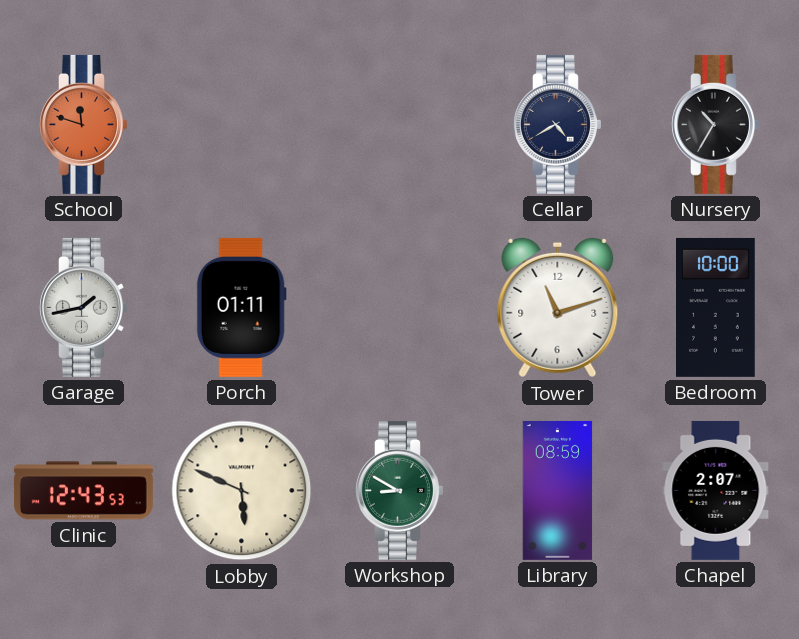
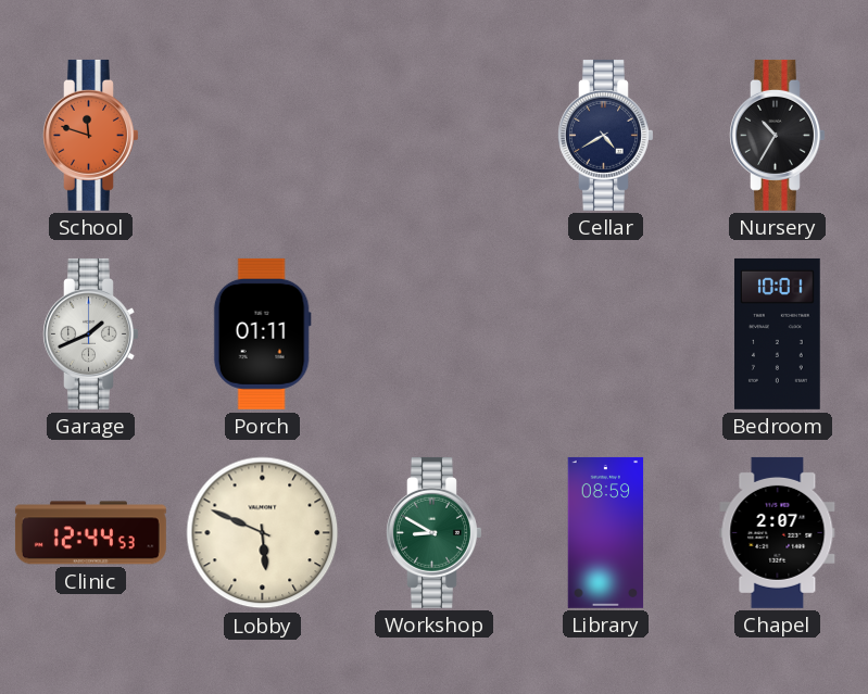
Garage: 1:43 -> 1:41
Tower: 11:12 -> none
Bedroom: 10:00 -> 10:01
Clinic: 12:43 -> 12:44
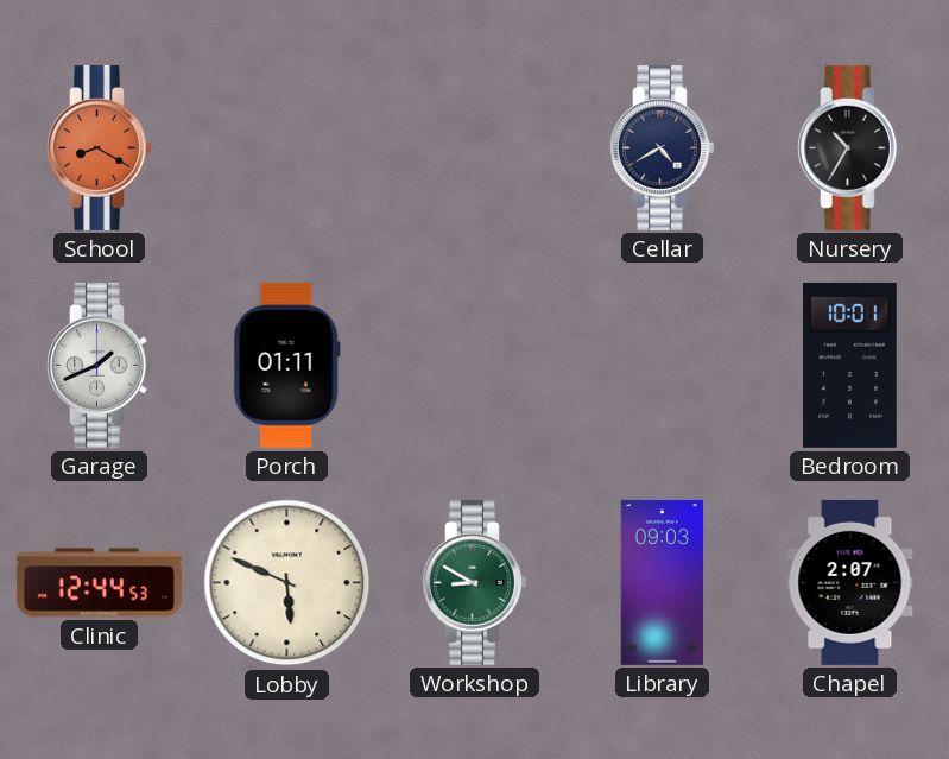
School: 11:48 -> 8:20
Library: 08:59 -> 09:03
